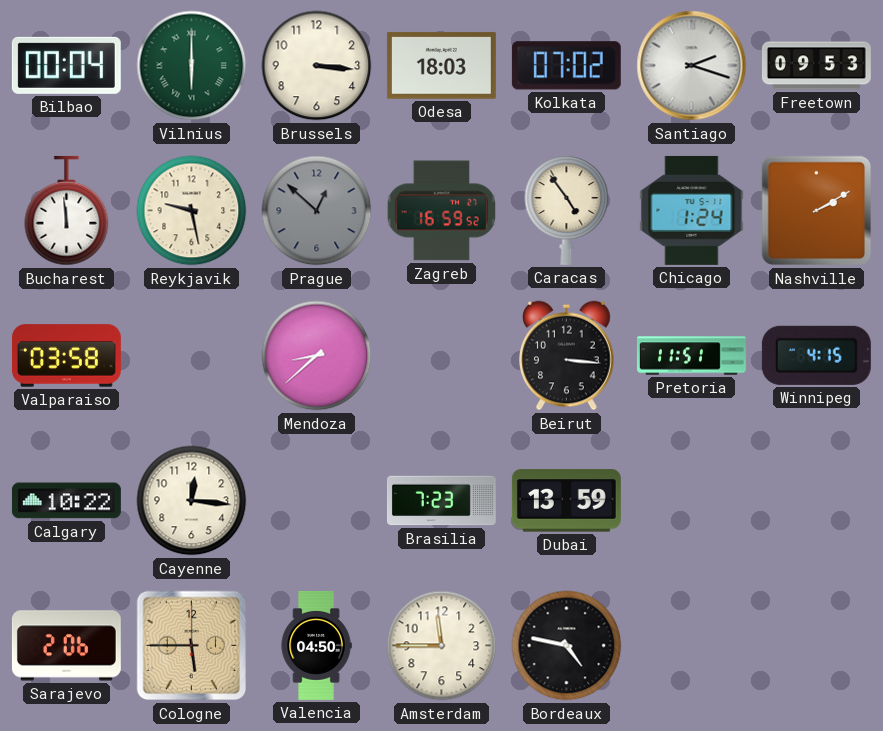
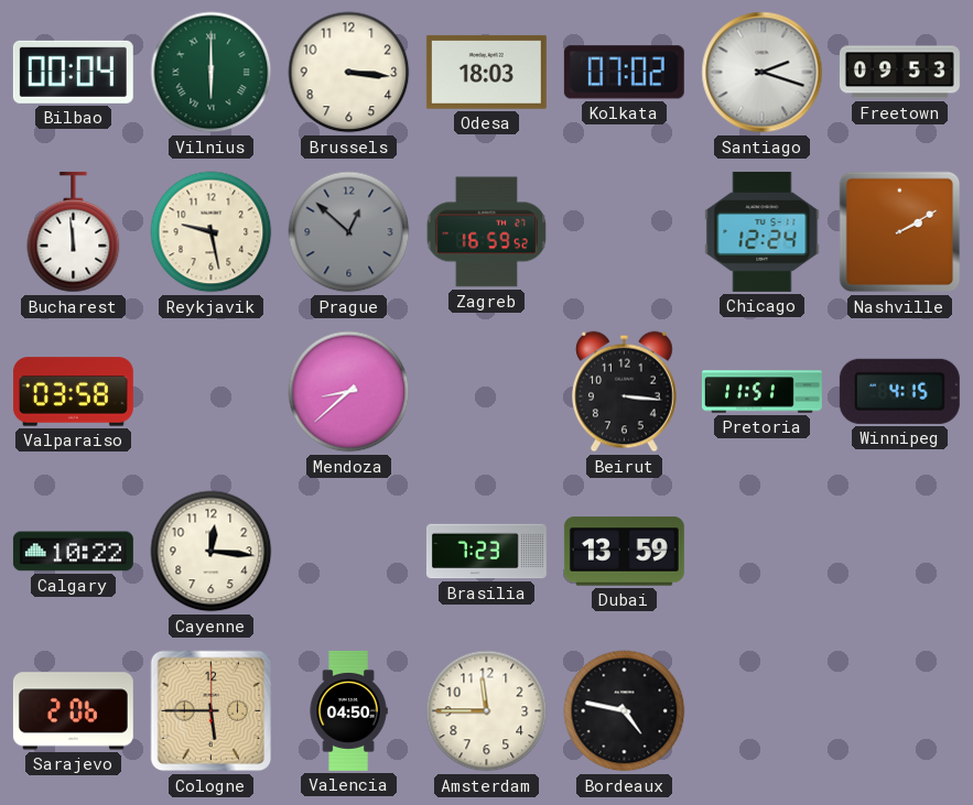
Caracas: 4:54 -> none
Chicago: 1:24 -> 12:24
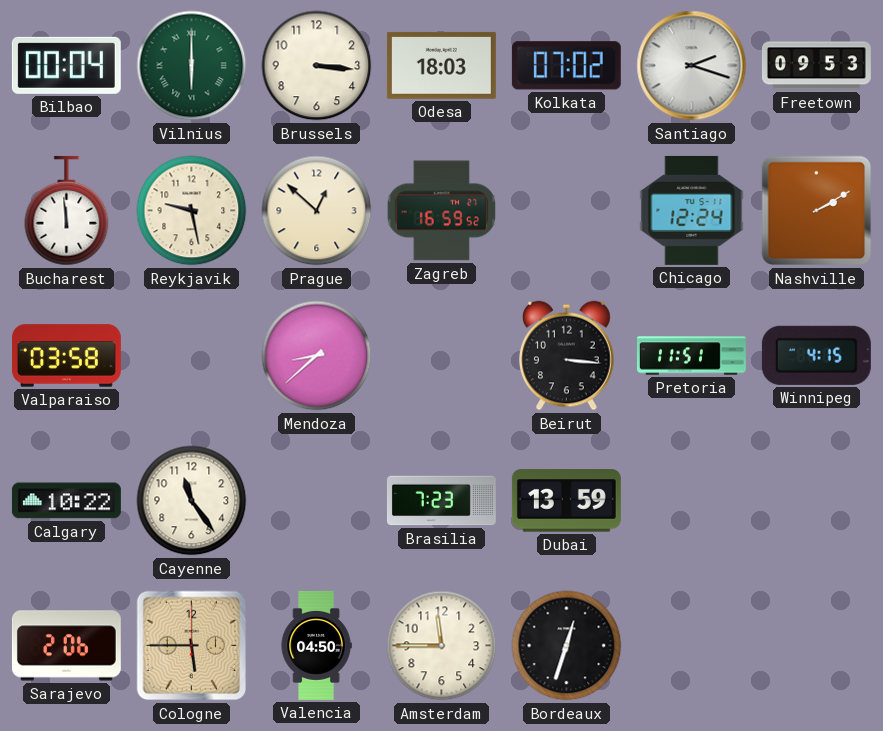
Prague dial: grey -> cream
Cayenne: 12:16 -> 11:24
Bordeaux: 4:47 -> 12:33
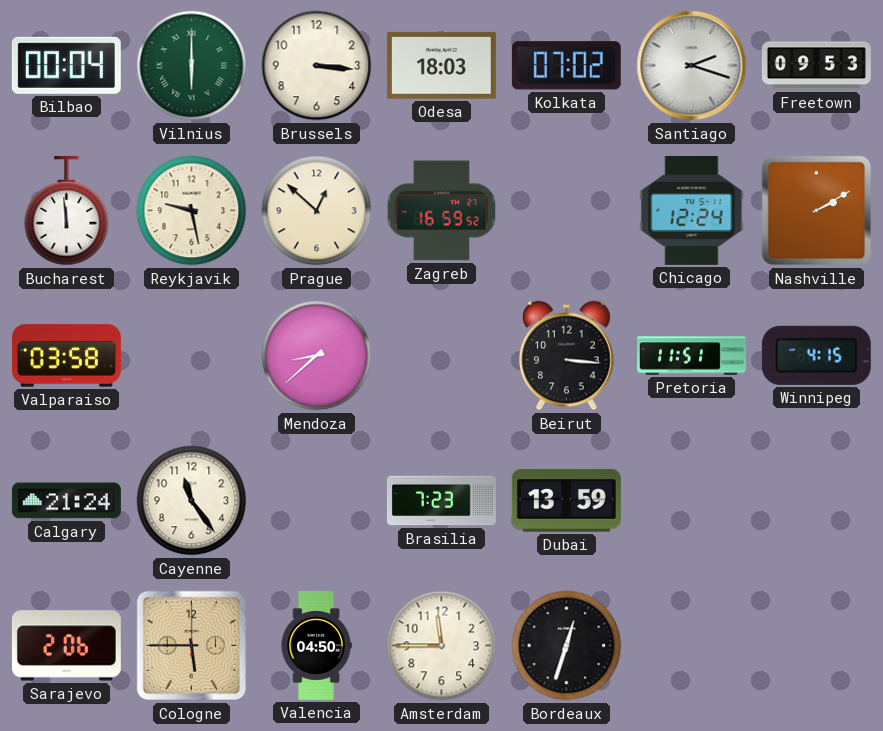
Calgary: 10:22 -> 21:24
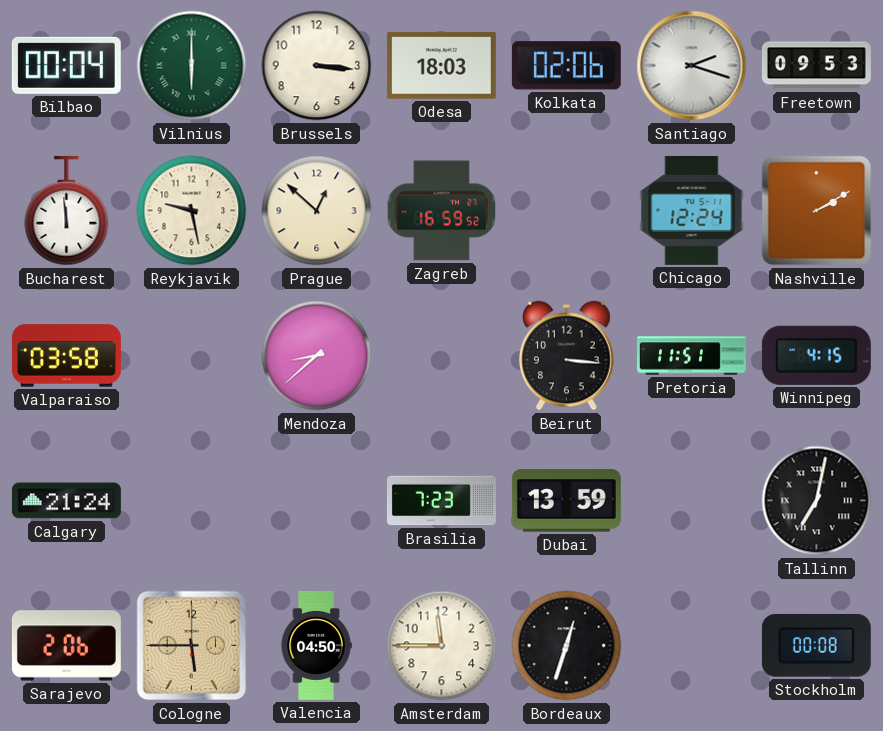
Kolkata: 07:02 -> 02:06
Cayenne: 11:24 -> none
Tallinn: none -> 7:02
Stockholm: none -> 00:08
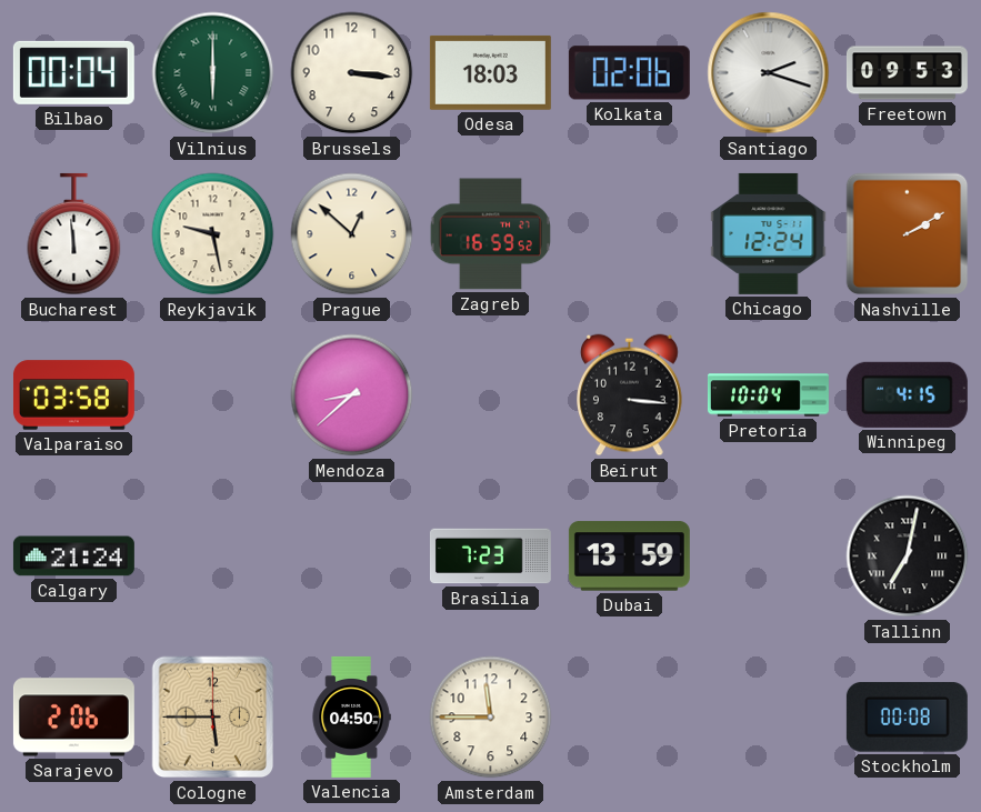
Pretoria: 11:51 -> 10:04
Bordeaux: 12:33 -> none
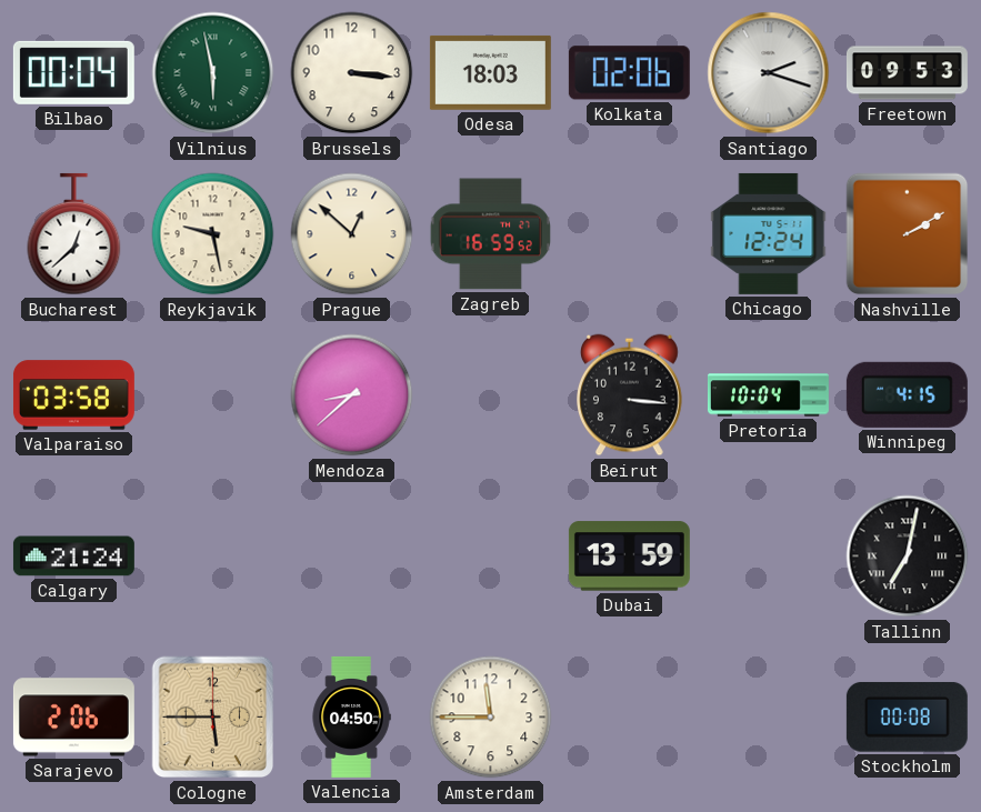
Vilnius: 6:00 -> 5:58
Bucharest: 11:59 -> 12:38
Brasilia: 7:23 -> none
